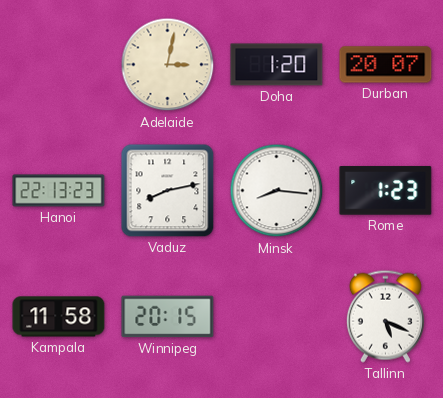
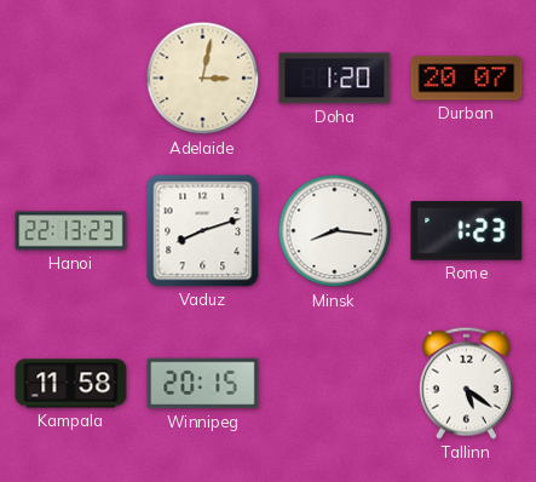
Vaduz: 8:13 -> 8:12
Tallinn: 5:19 -> 5:21
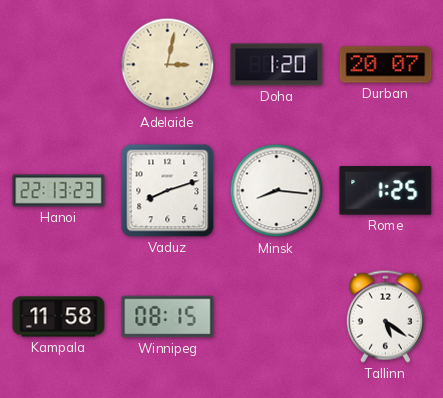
Rome: 1:23 -> 1:25
Winnipeg: 20:15 -> 08:15
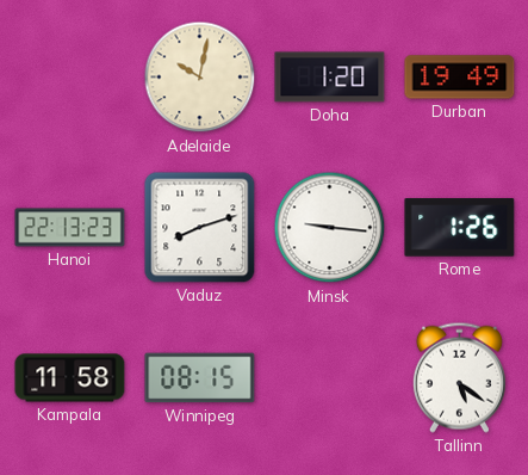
Adelaide: 3:02 -> 10:02
Durban: 20:07 -> 19:49
Minsk: 8:16 -> 9:16
Rome: 1:25 -> 1:26
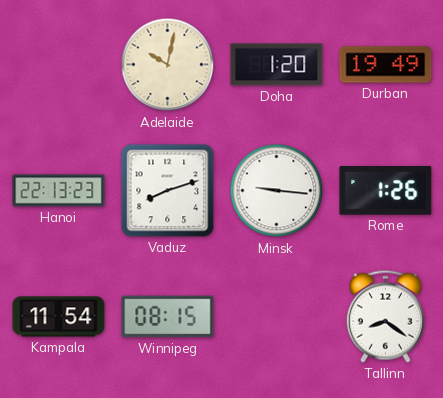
Kampala: 11:58 -> 11:54
Tallinn: 5:21 -> 8:21
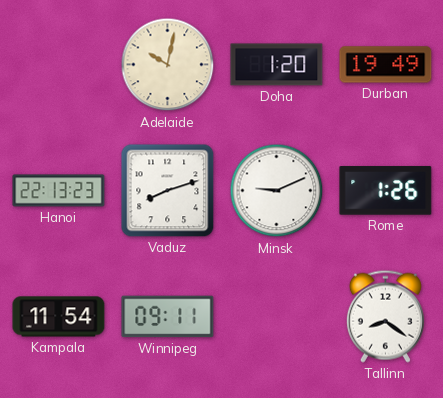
Minsk: 9:16 -> 9:11
Winnipeg: 08:15 -> 09:11
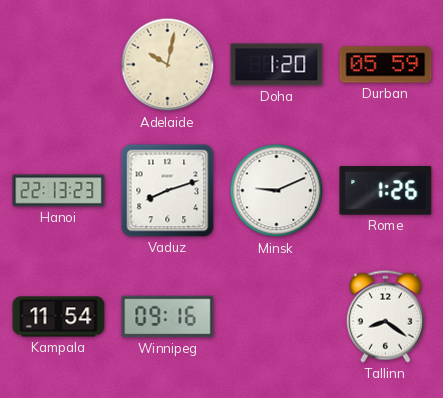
Durban: 19:49 -> 05:59
Winnipeg: 09:11 -> 09:16
